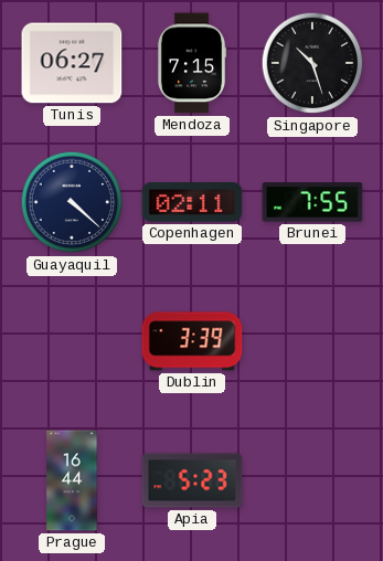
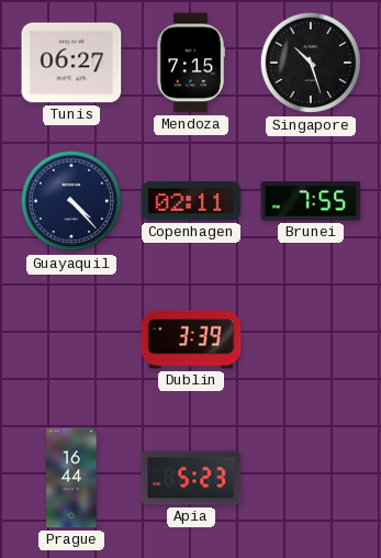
Guayaquil: 4:22 -> 4:23
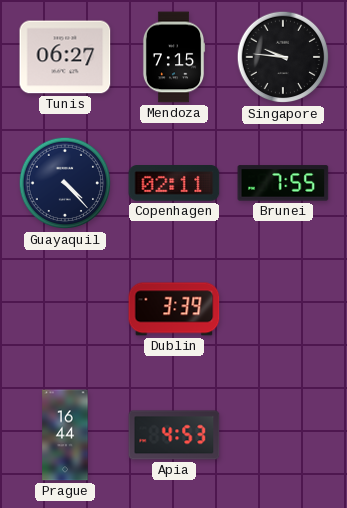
Singapore: 10:27 -> 9:46
Apia: 5:23 -> 4:53
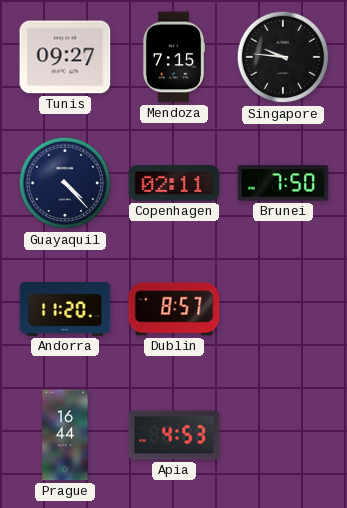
Tunis: 06:27 -> 09:27
Brunei: 7:55 -> 7:50
Andorra: none -> 11:20
Dublin: 3:39 -> 8:57
